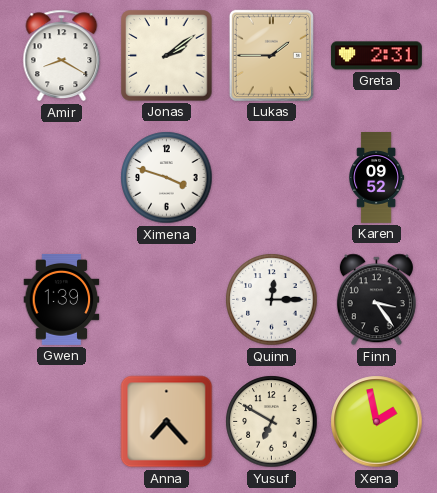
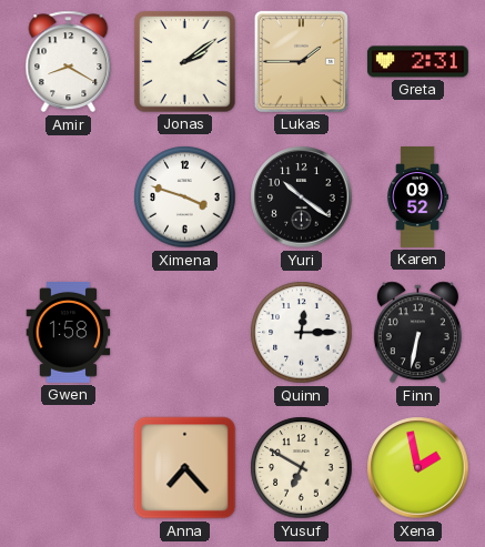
Yuri: none -> 10:21
Gwen: 1:39 -> 1:58
Finn: 3:24 -> 6:32
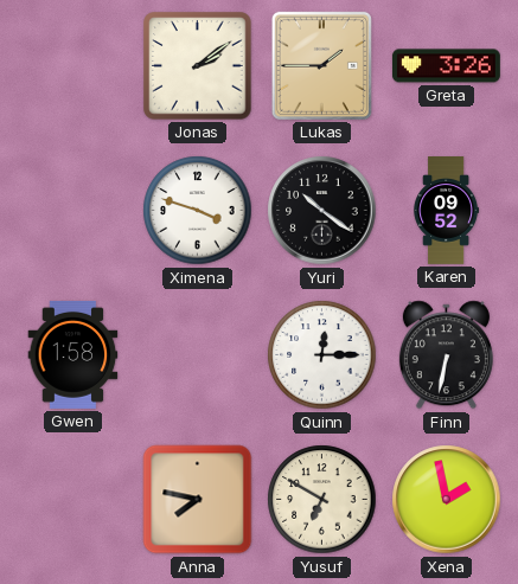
Amir: 8:20 -> none
Greta: 2:31 -> 3:26
Anna: 7:23 -> 7:47
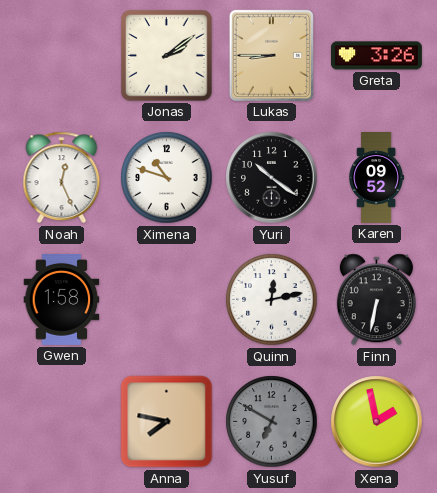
Lukas: 1:45 -> 8:45
Noah: none -> 12:26
Ximena: 3:48 -> 10:48
Quinn: 12:15 -> 12:13
Yusuf dial: cream -> grey
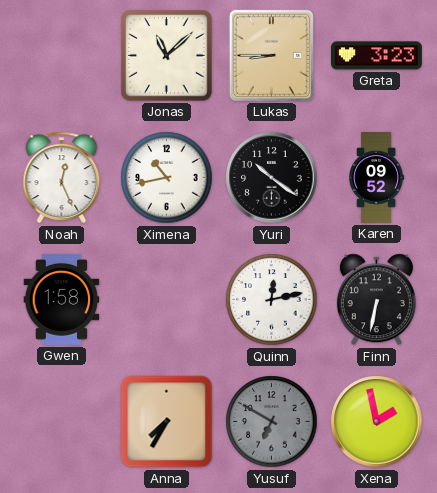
Jonas: 2:09 -> 11:08
Greta: 3:26 -> 3:23
Ximena: 10:48 -> 10:43
Anna: 7:47 -> 7:35
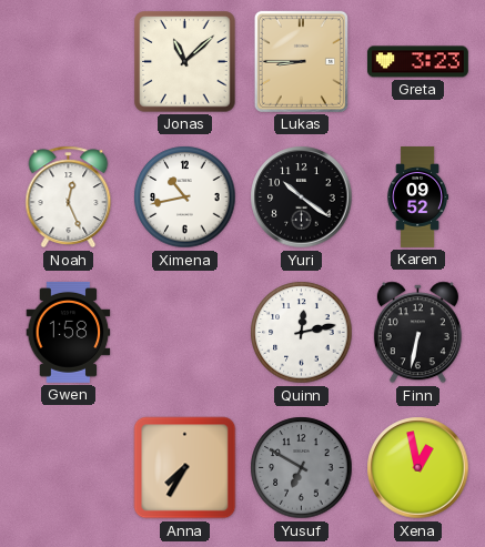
Xena: 1:58 -> 12:58
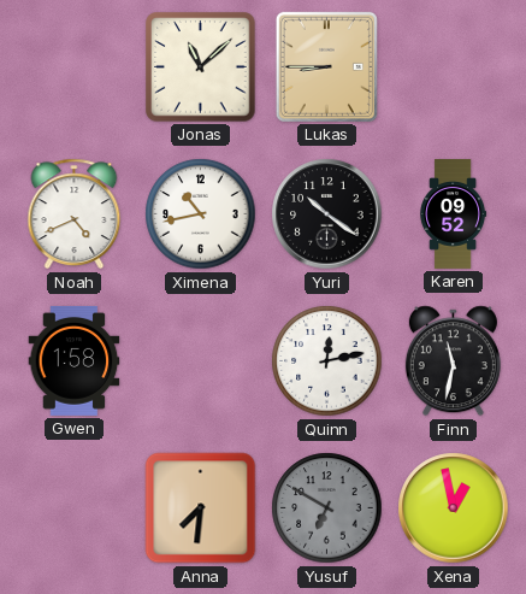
Greta: 3:23 -> none
Noah: 12:26 -> 4:41
Finn: 6:32 -> 11:32
Anna: 7:35 -> 7:31
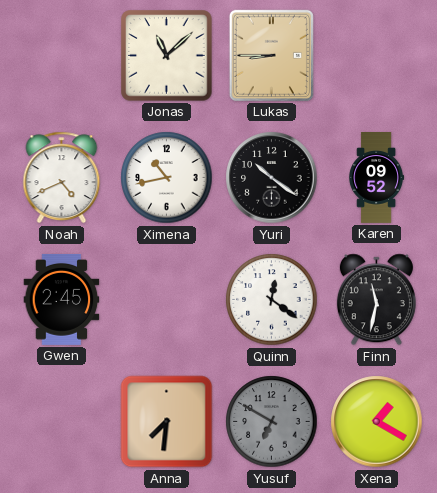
Gwen: 1:58 -> 2:45
Quinn: 12:13 -> 12:21
Xena: 12:58 -> 1:20
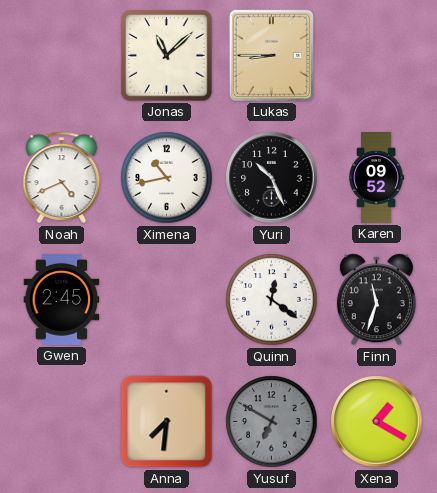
Yuri: 10:21 -> 10:26
Finn: 11:32 -> 11:33
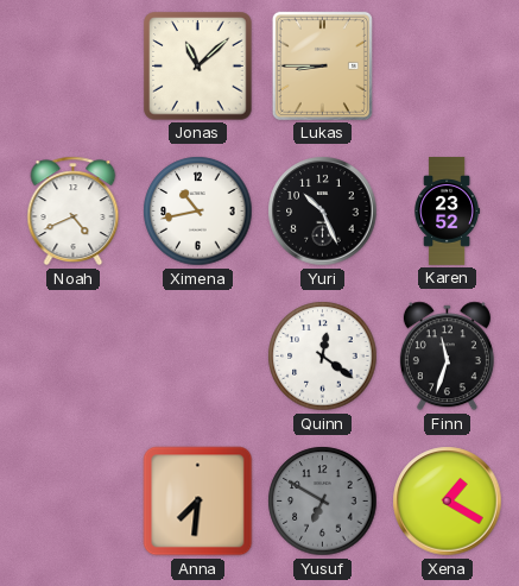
Karen: 09:52 -> 23:52
Gwen: 2:45 -> none
